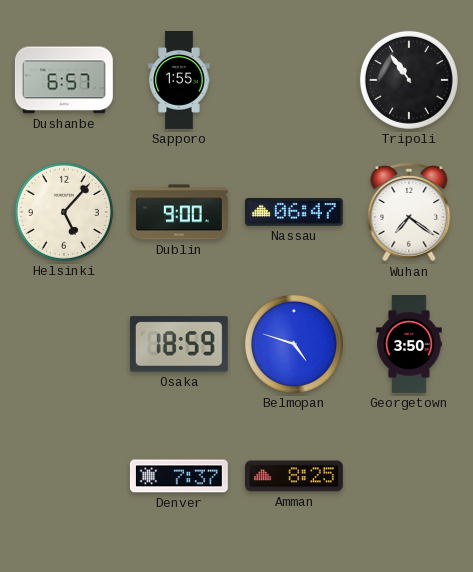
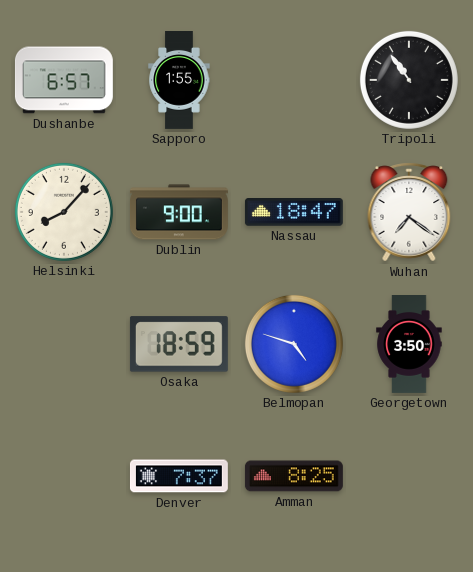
Helsinki: 5:07 -> 8:07
Nassau: 06:47 -> 18:47
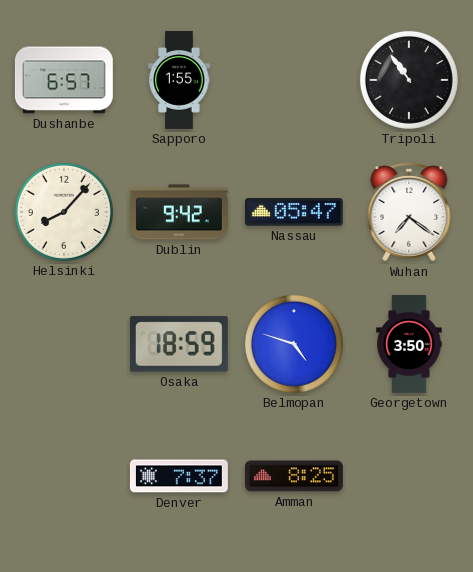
Dublin: 9:00 -> 9:42
Nassau: 18:47 -> 05:47
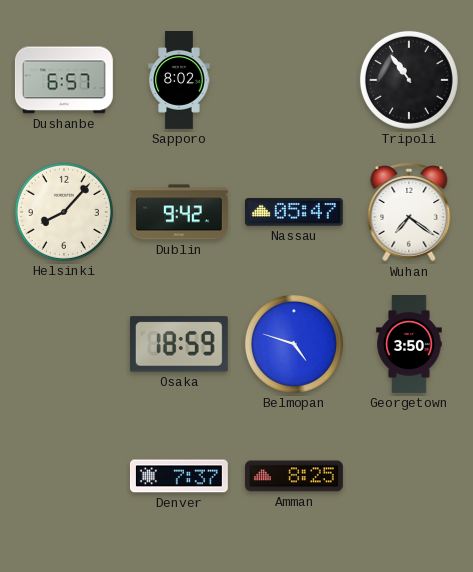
Sapporo: 1:55 -> 8:02
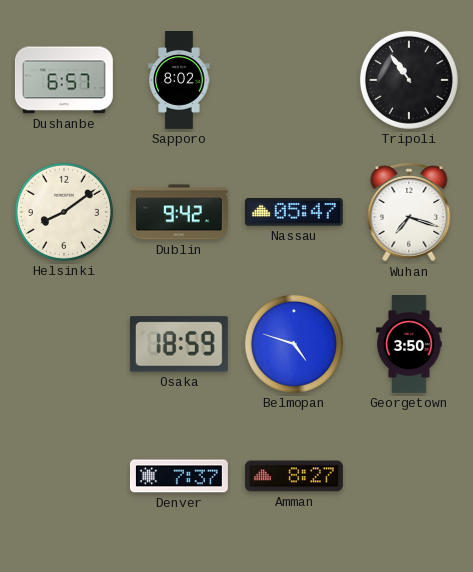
Helsinki: 8:07 -> 8:09
Wuhan: 7:21 -> 7:18
Amman: 8:25 -> 8:27
